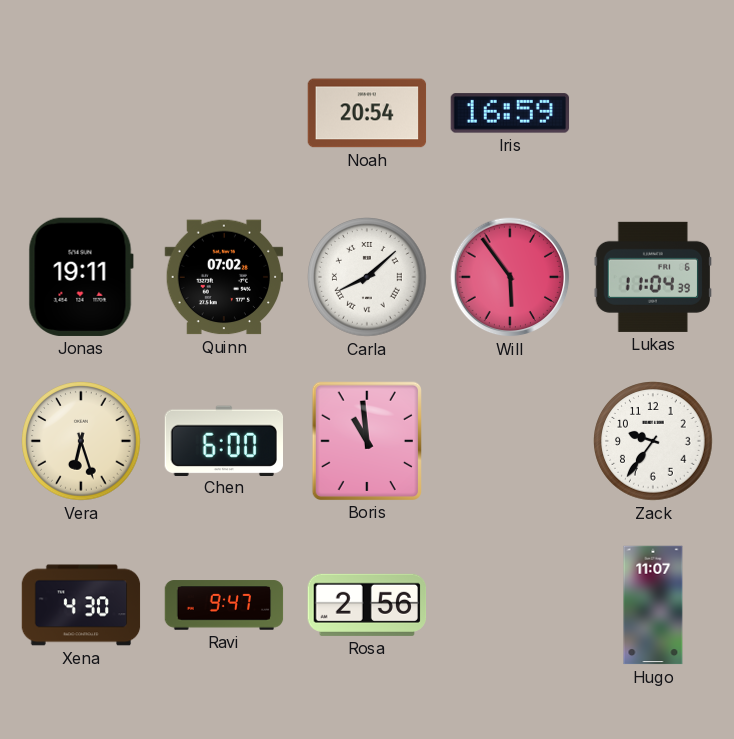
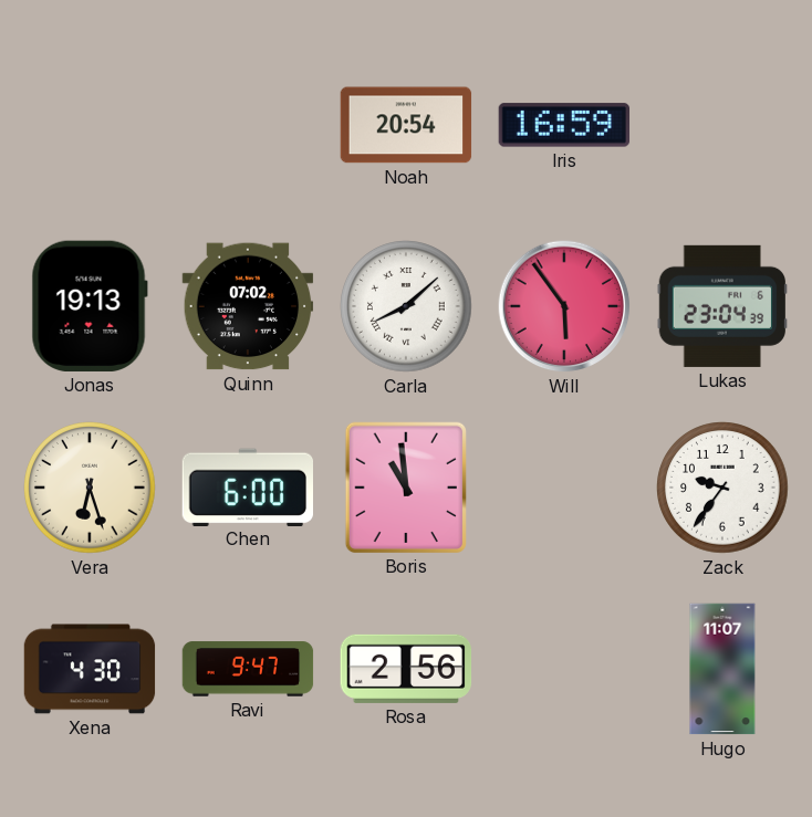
Jonas: 19:11 -> 19:13
Lukas: 11:04 -> 23:04
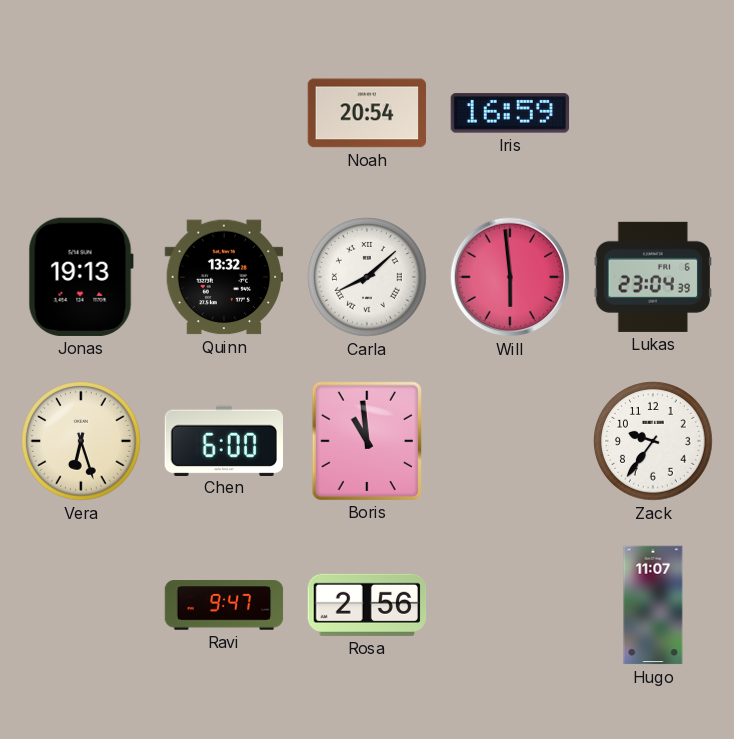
Quinn: 07:02 -> 13:32
Will: 5:54 -> 5:59
Xena: 4:30 -> none
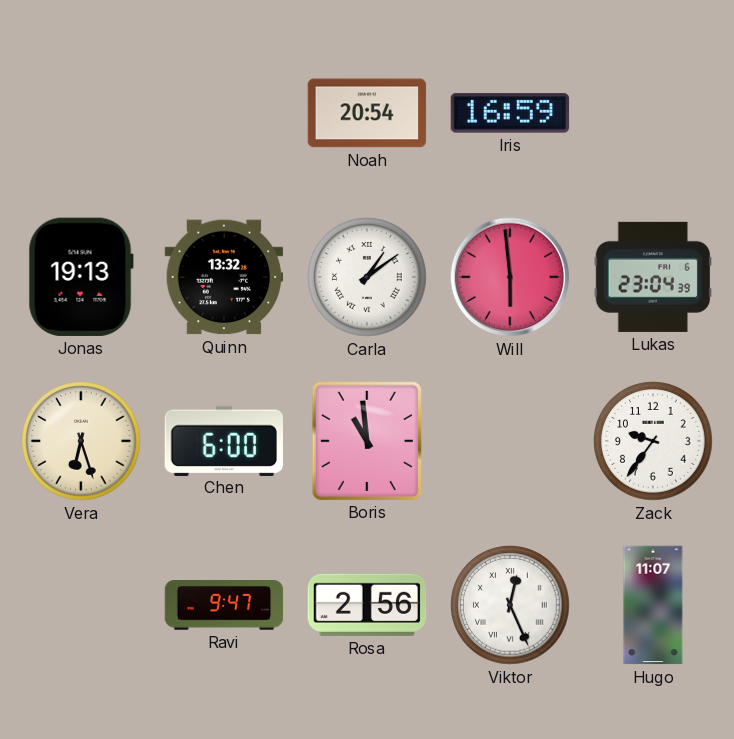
Carla: 8:08 -> 1:09
Viktor: none -> 12:26
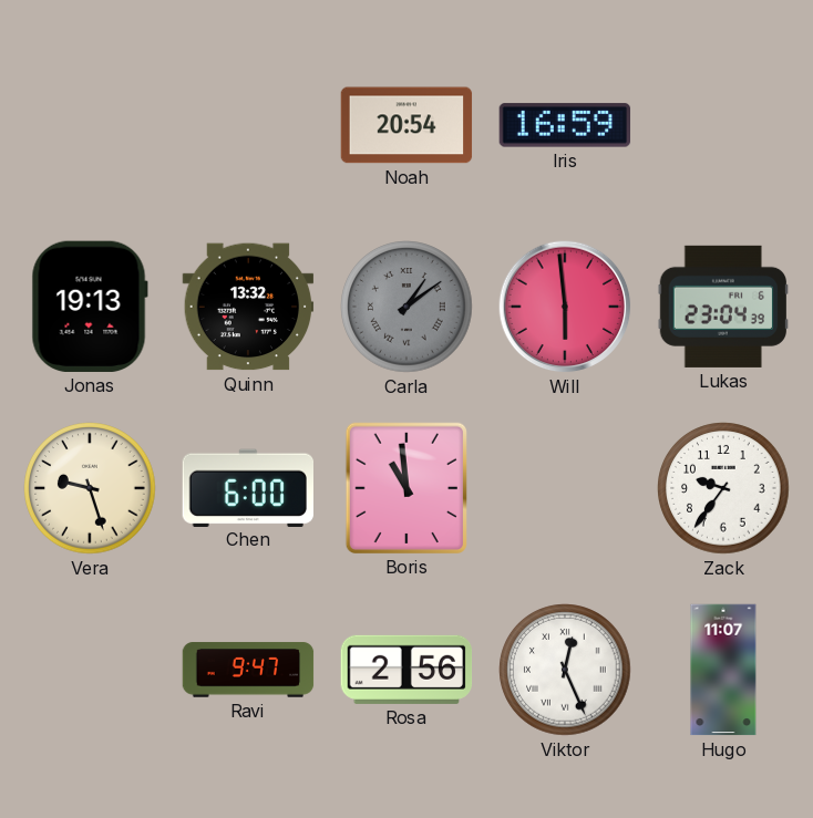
Carla dial: white -> grey
Vera: 6:27 -> 9:27
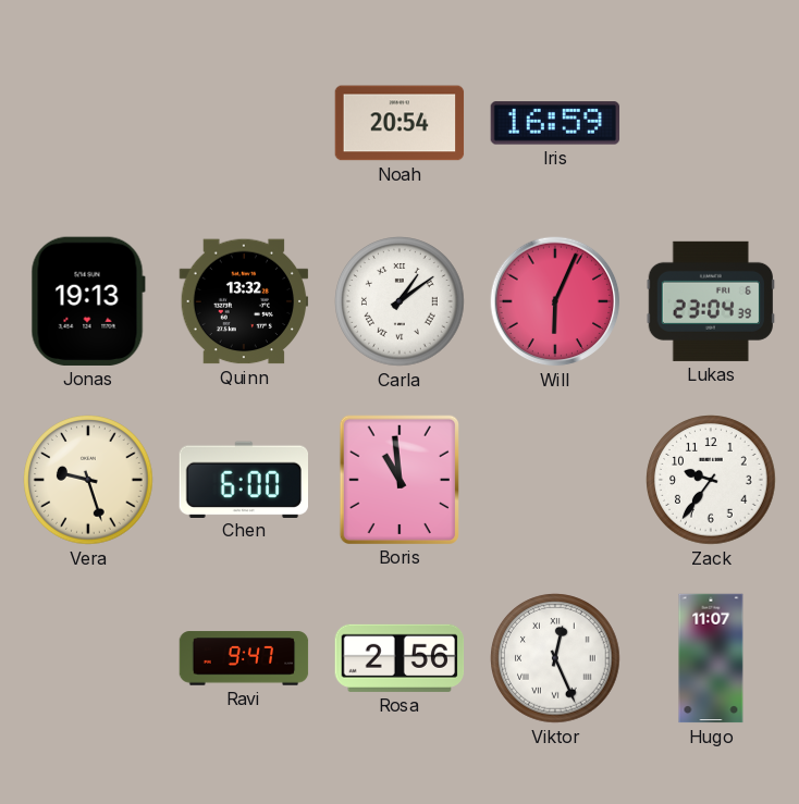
Carla dial: grey -> white
Will: 5:59 -> 6:04
